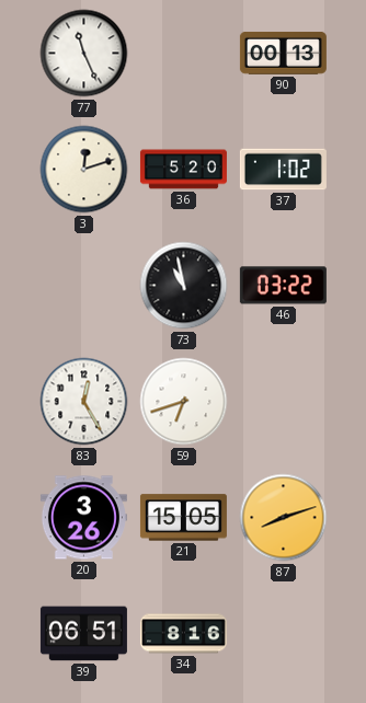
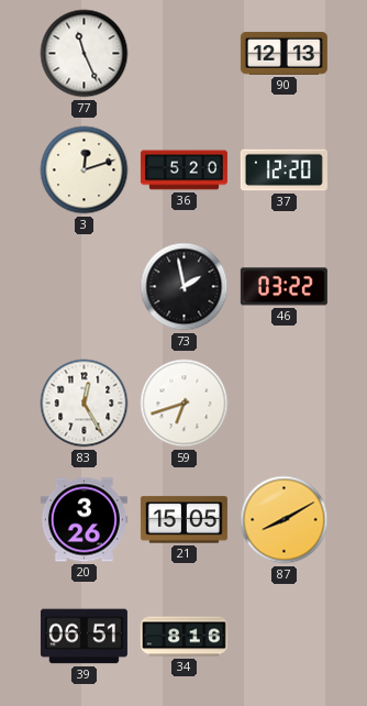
90: 00:13 -> 12:13
37: 1:02 -> 12:20
73: 10:58 -> 1:58
87: 8:12 -> 8:10
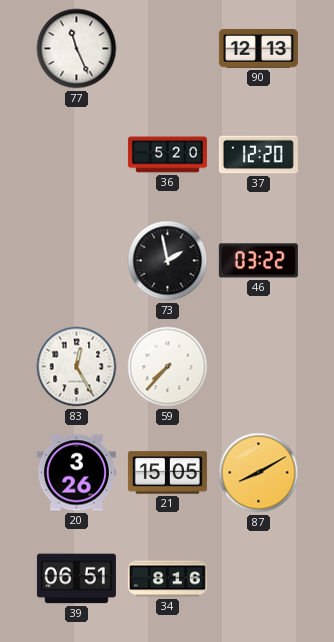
3: 12:12 -> none
59: 6:42 -> 7:37
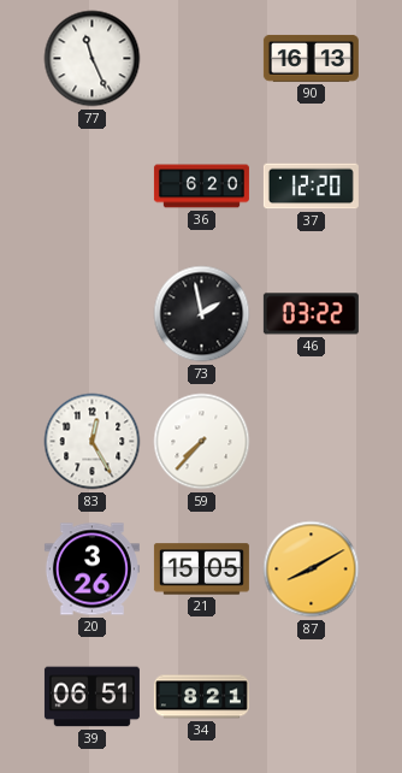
90: 12:13 -> 16:13
36: 5:20 -> 6:20
34: 8:16 -> 8:21
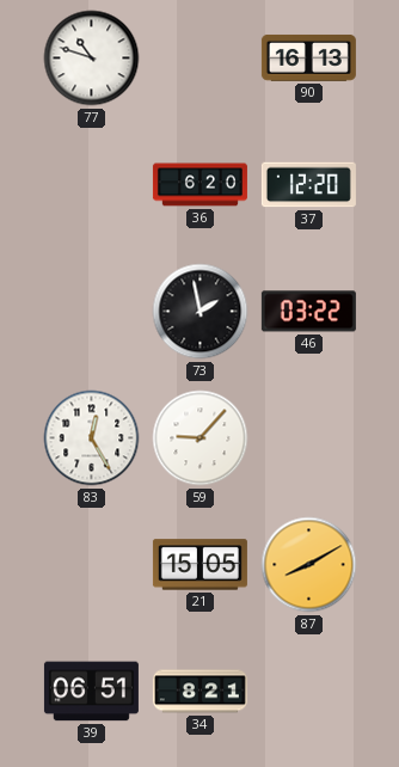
77: 11:26 -> 10:48
59: 7:37 -> 9:07
20: 3:26 -> none
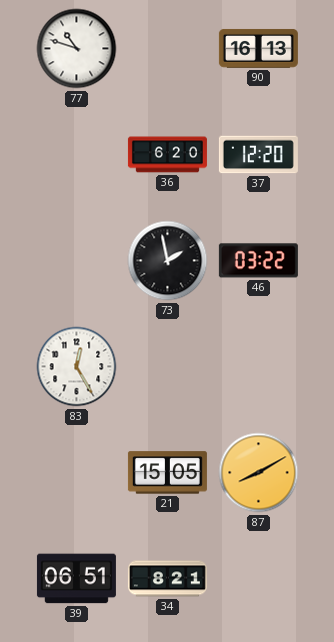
59: 9:07 -> none
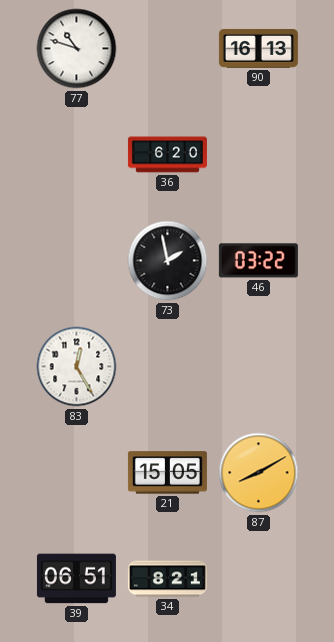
37: 12:20 -> none
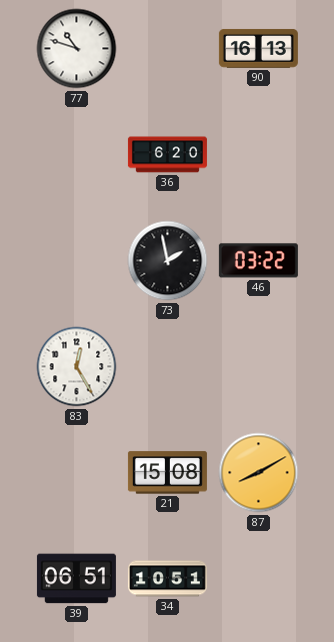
21: 15:05 -> 15:08
34: 8:21 -> 10:51
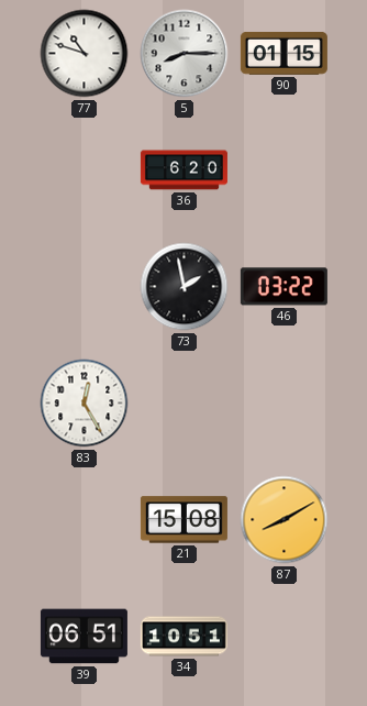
5: none -> 8:15
90: 16:13 -> 01:15
